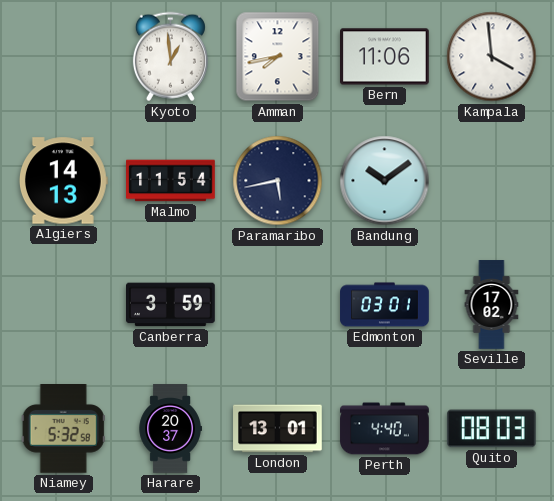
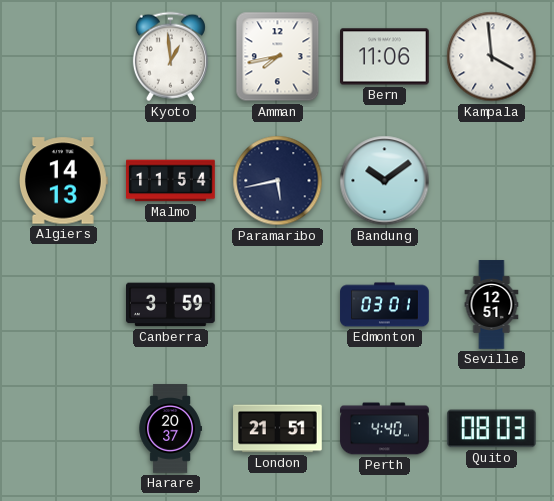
Seville: 17:02 -> 12:51
Niamey: 5:32 -> none
London: 13:01 -> 21:51
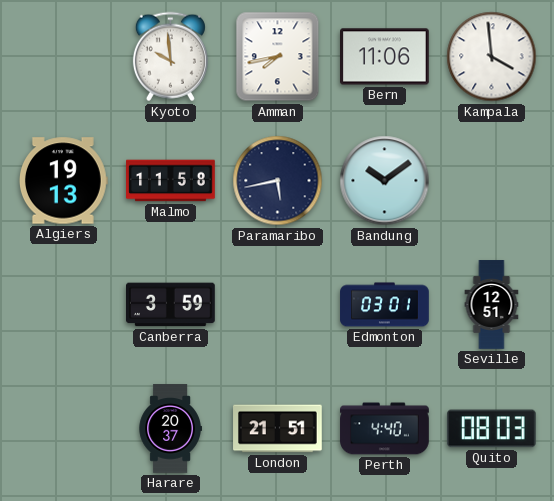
Kyoto: 12:59 -> 9:59
Algiers: 14:13 -> 19:13
Malmo: 11:54 -> 11:58
